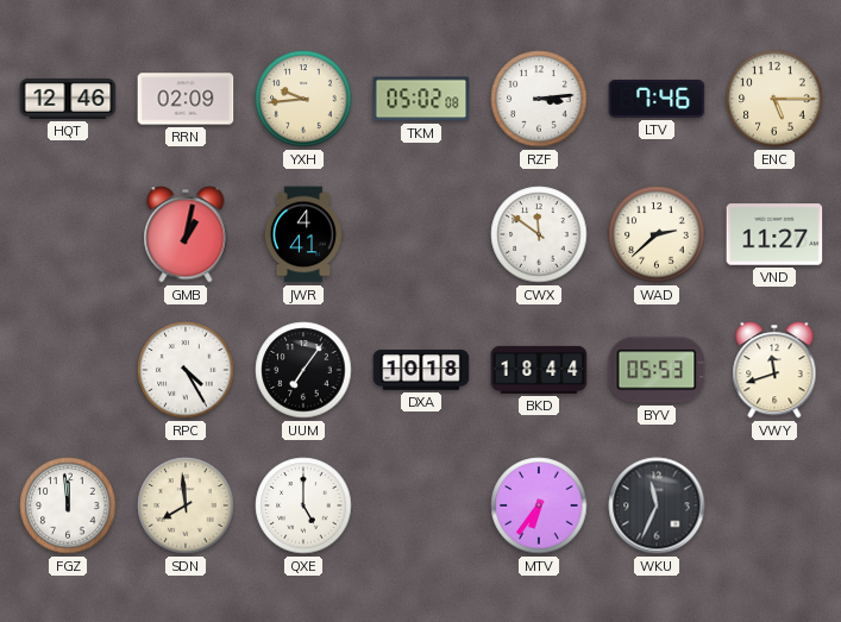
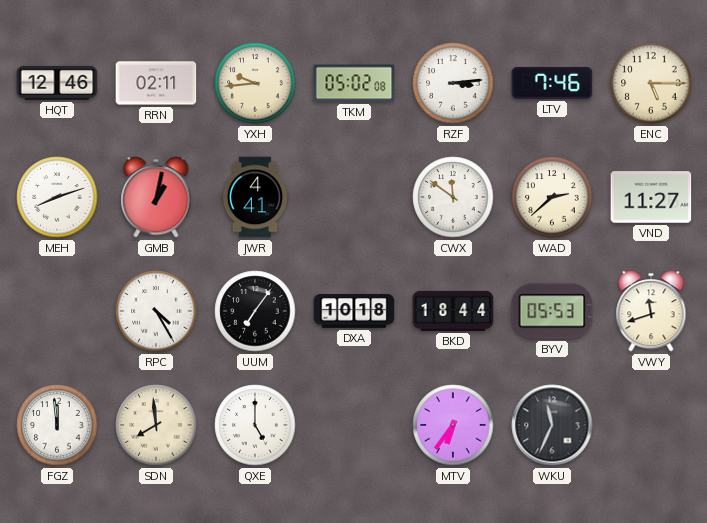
RRN: 02:09 -> 02:11
MEH: none -> 8:12
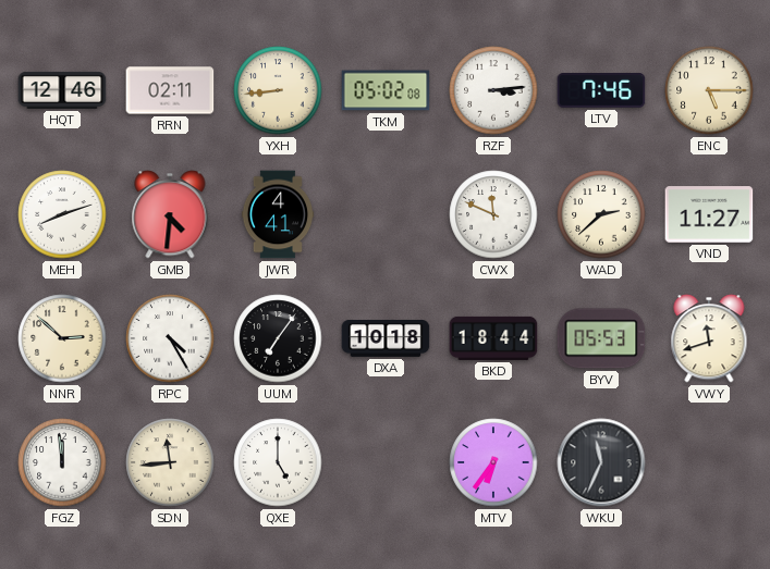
YXH: 9:44 -> 8:44
GMB: 1:02 -> 4:31
CWX: 11:51 -> 11:49
NNR: none -> 2:52
SDN: 7:59 -> 11:44
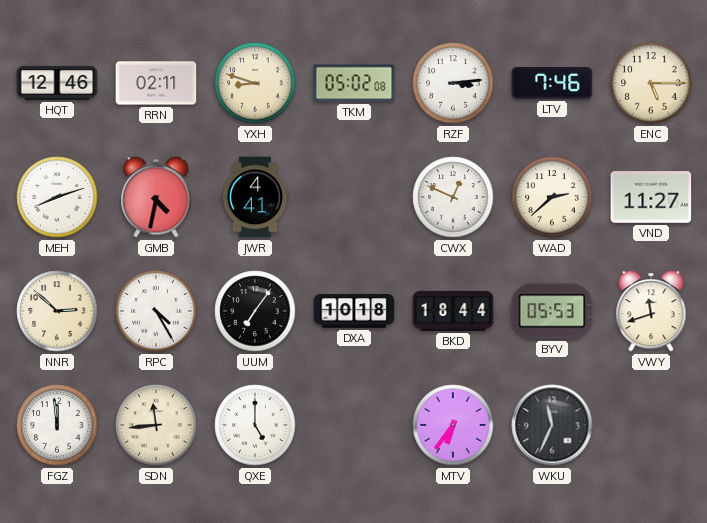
YXH: 8:44 -> 8:48
GMB: 4:31 -> 4:32
CWX: 11:49 -> 12:49
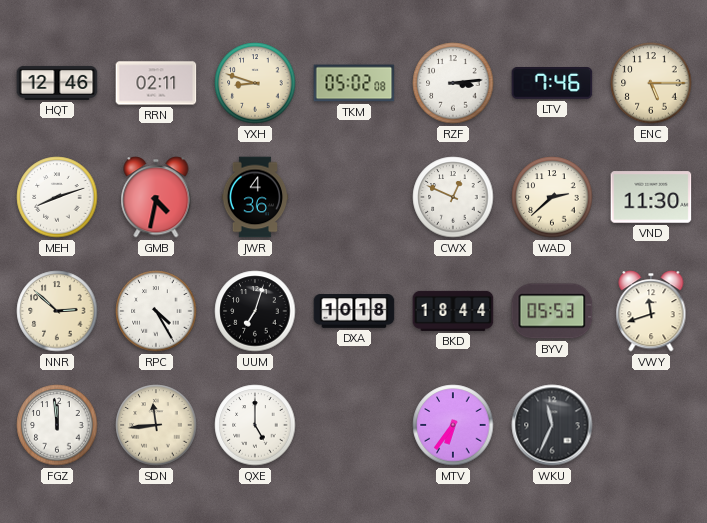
JWR: 4:41 -> 4:36
VND: 11:27 -> 11:30
UUM: 7:06 -> 7:03
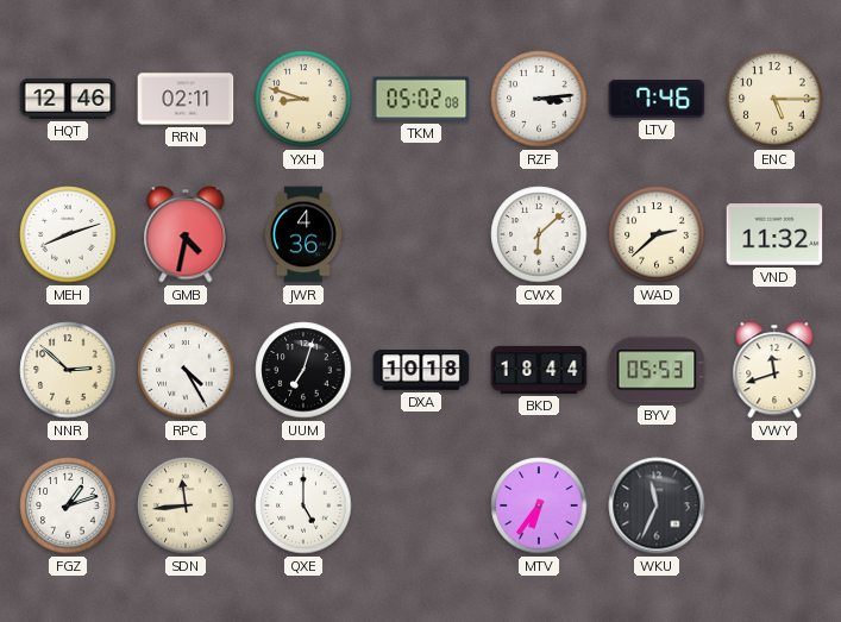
CWX: 12:49 -> 6:08
VND: 11:30 -> 11:32
FGZ: 11:59 -> 1:12
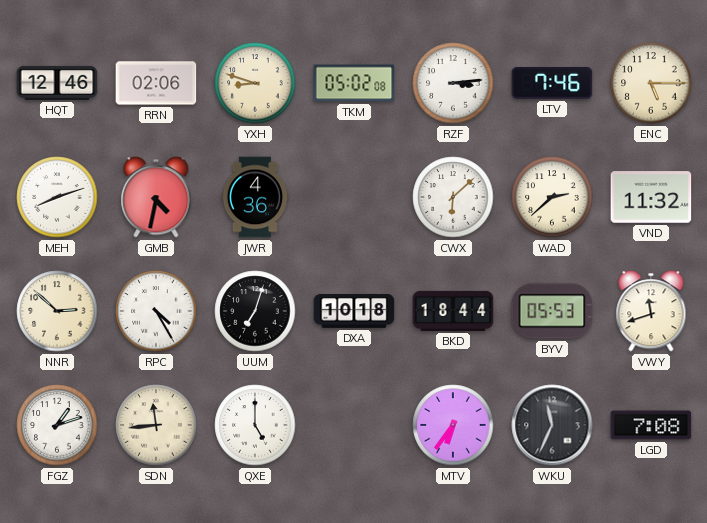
RRN: 02:11 -> 02:06
LGD: none -> 7:08
